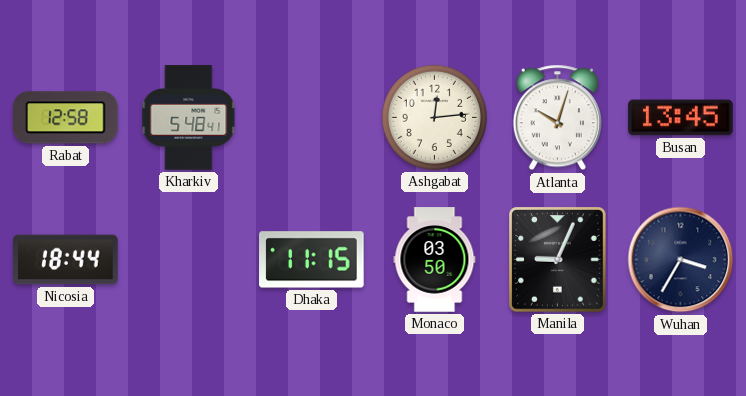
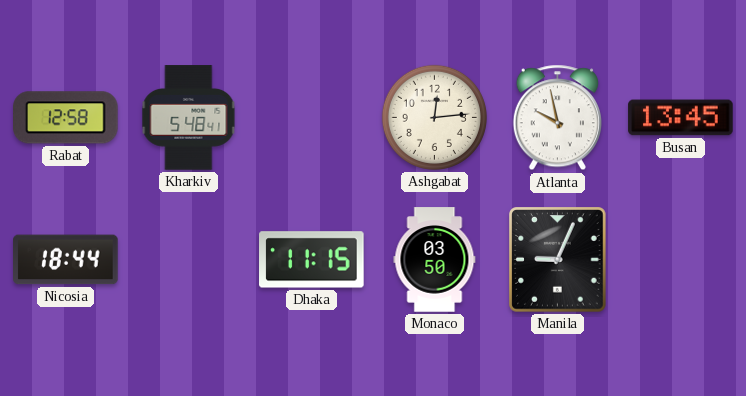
Atlanta: 10:03 -> 9:58
Wuhan: 3:35 -> none
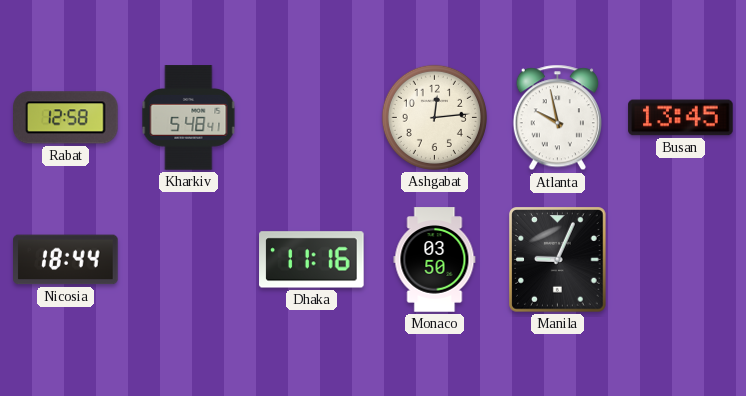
Dhaka: 11:15 -> 11:16
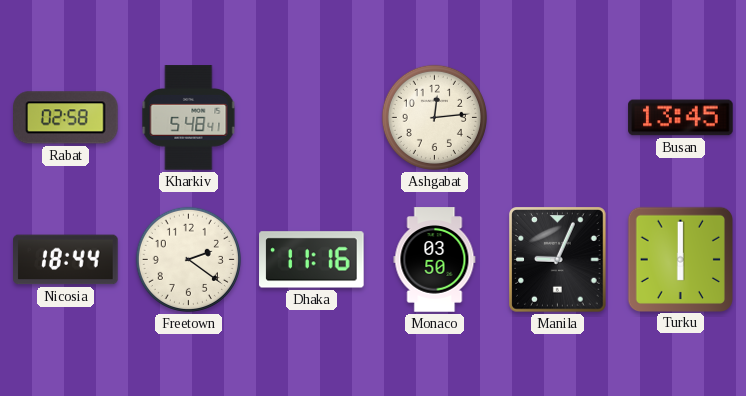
Rabat: 12:58 -> 02:58
Atlanta: 9:58 -> none
Freetown: none -> 2:21
Turku: none -> 6:00
